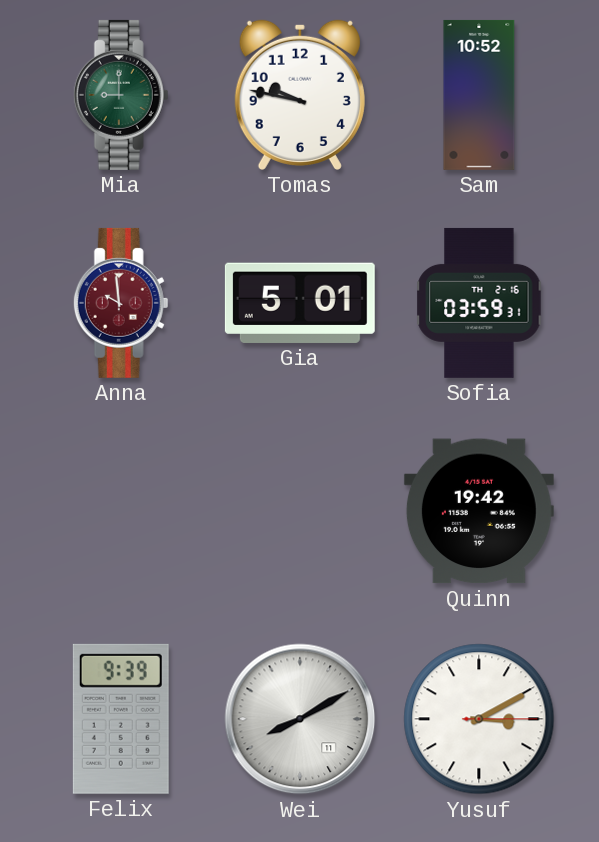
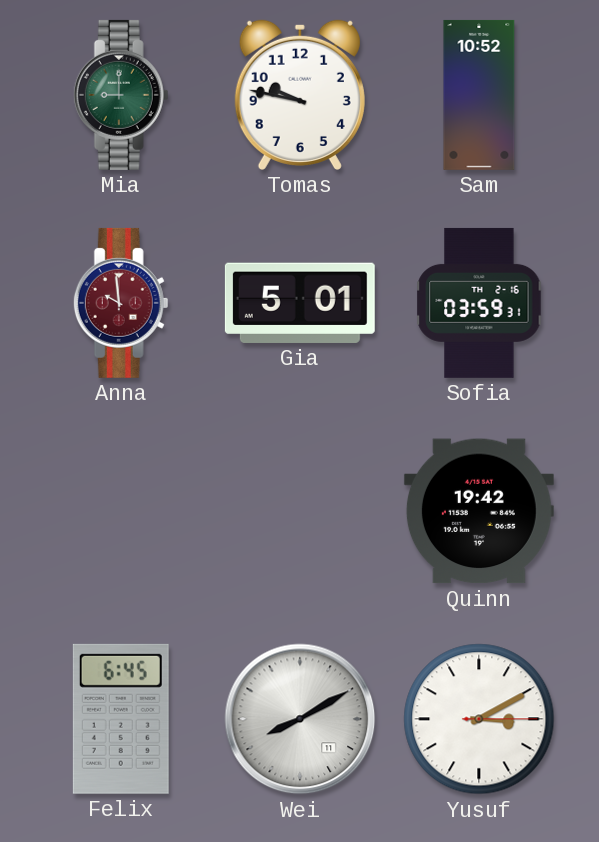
Felix: 9:39 -> 6:45
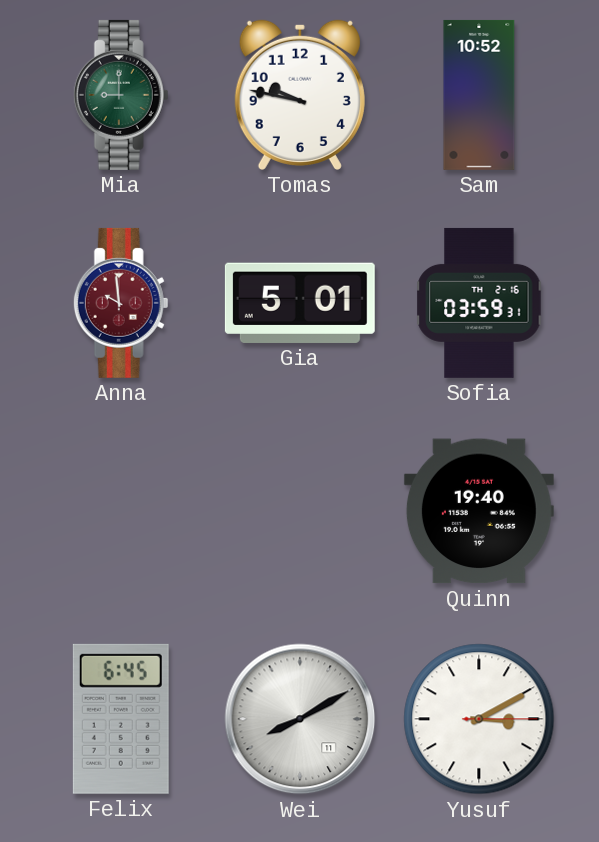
Quinn: 19:42 -> 19:40
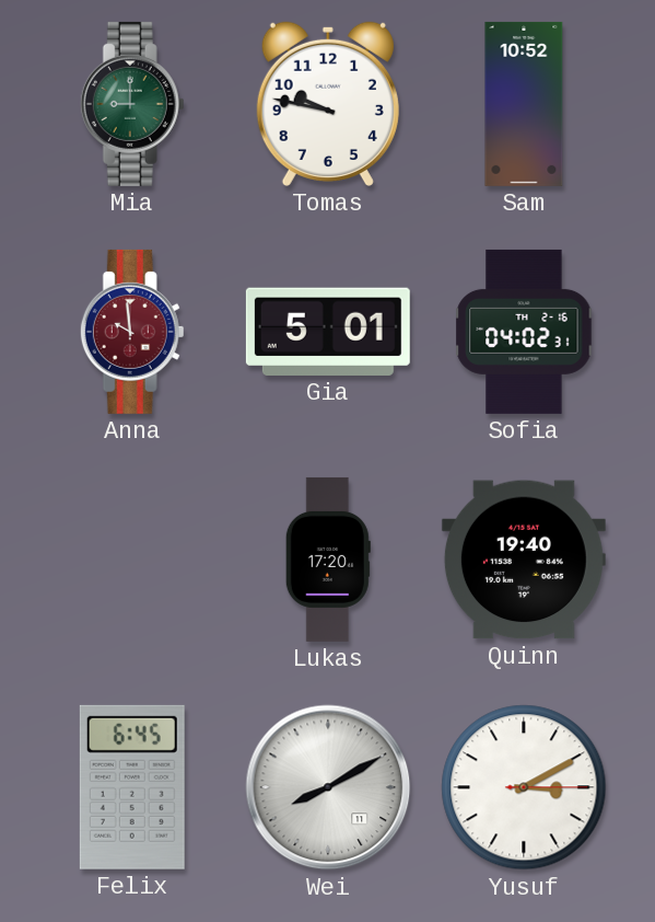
Sofia: 03:59 -> 04:02
Lukas: none -> 17:20
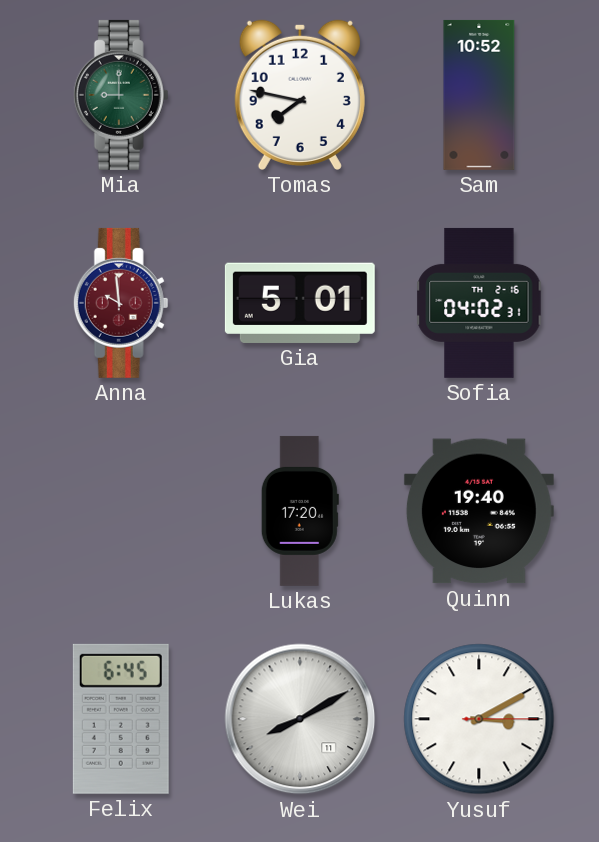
Tomas: 9:47 -> 7:47
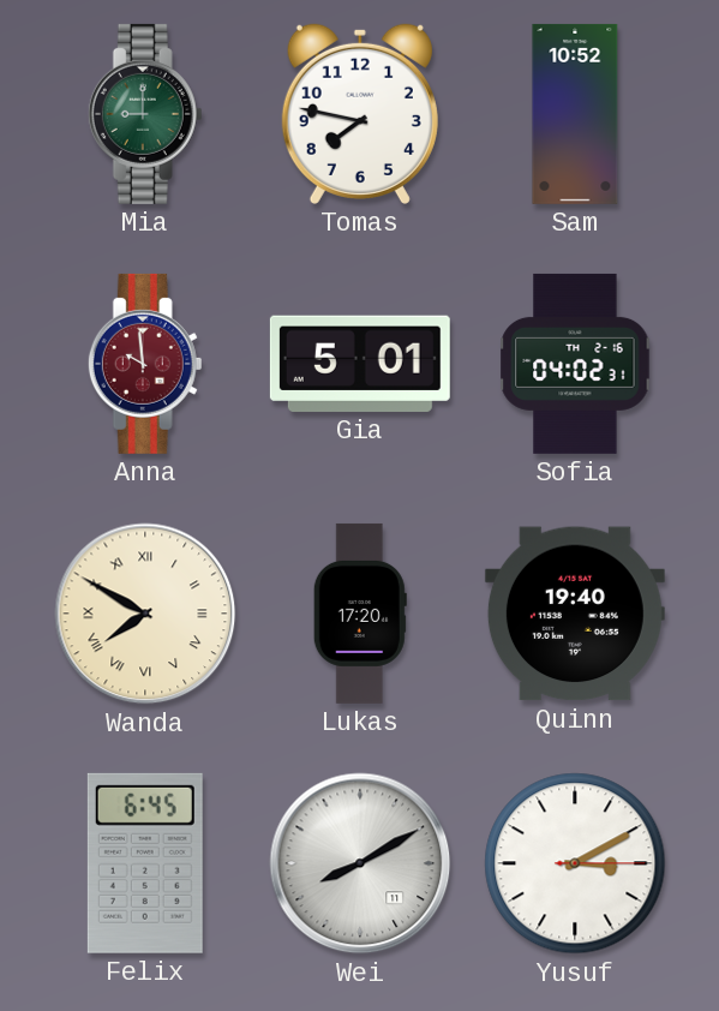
Wanda: none -> 7:50
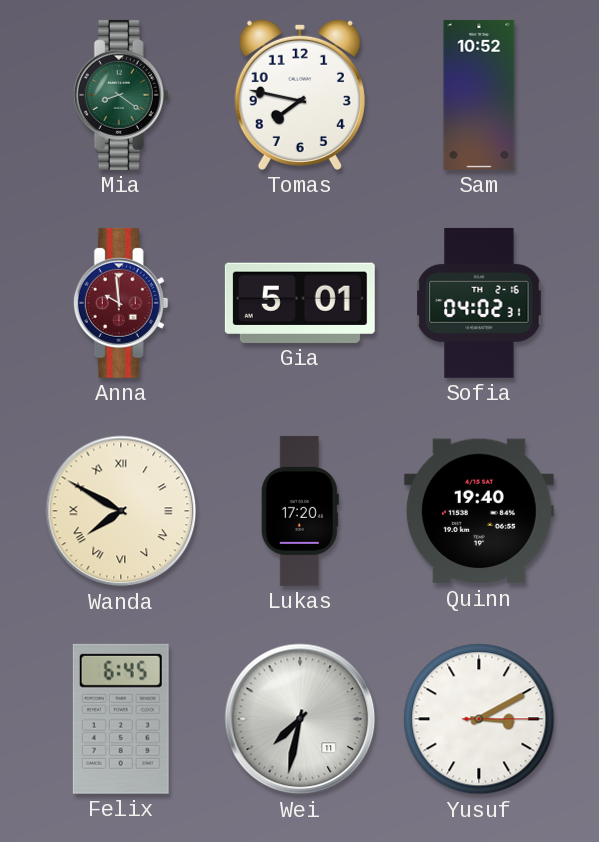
Mia: 9:00 -> 8:21
Wei: 8:10 -> 7:32
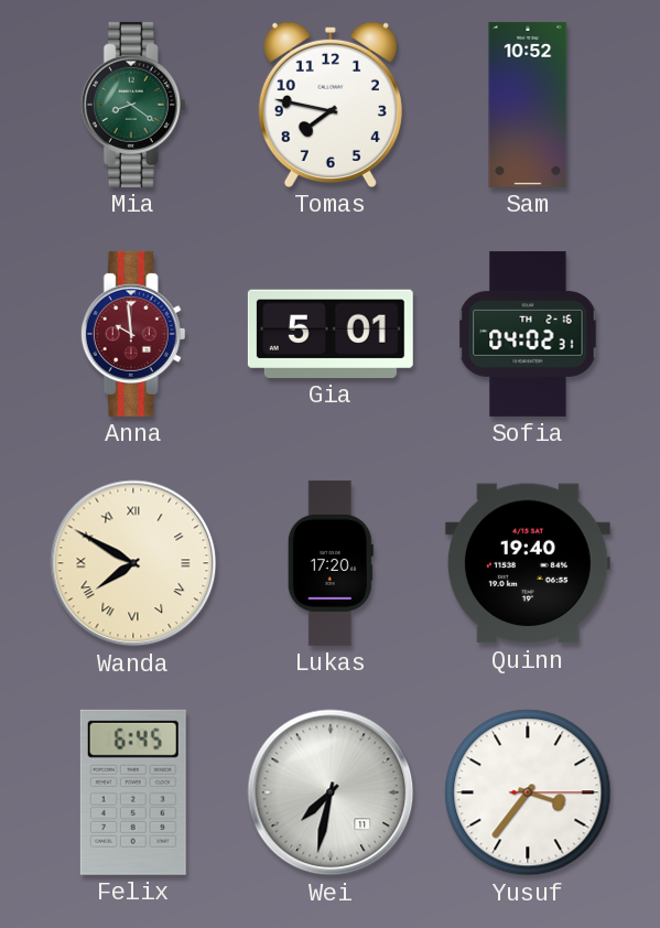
Yusuf: 3:10 -> 3:36
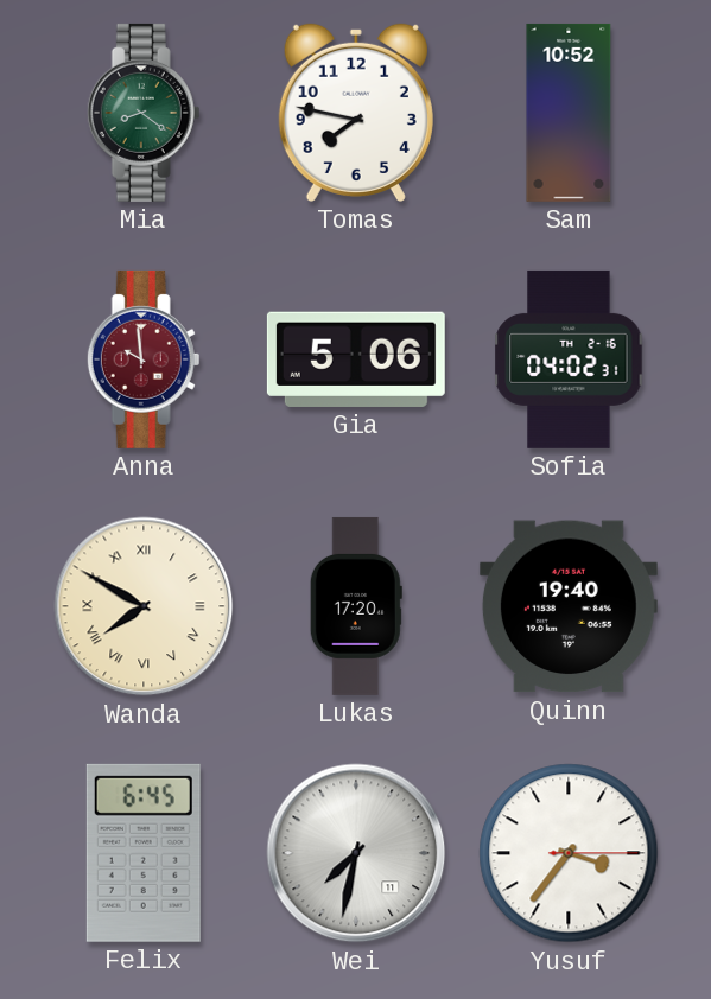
Gia: 5:01 -> 5:06
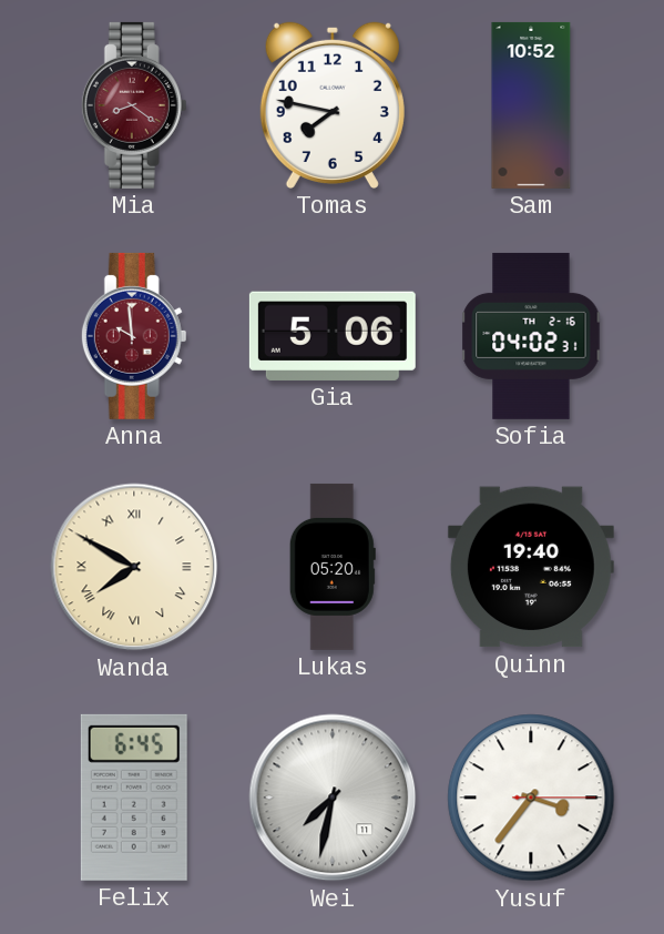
Mia dial: green -> burgundy
Lukas: 17:20 -> 05:20
